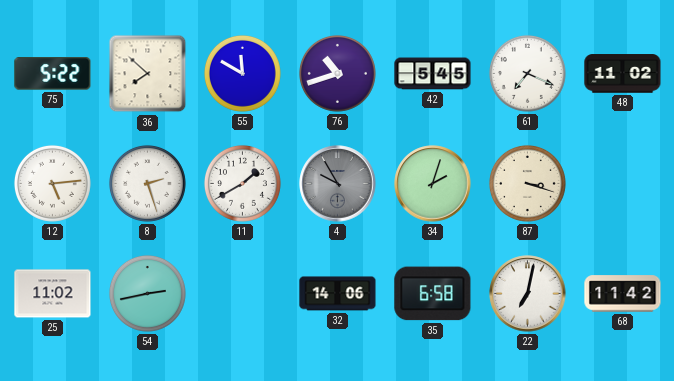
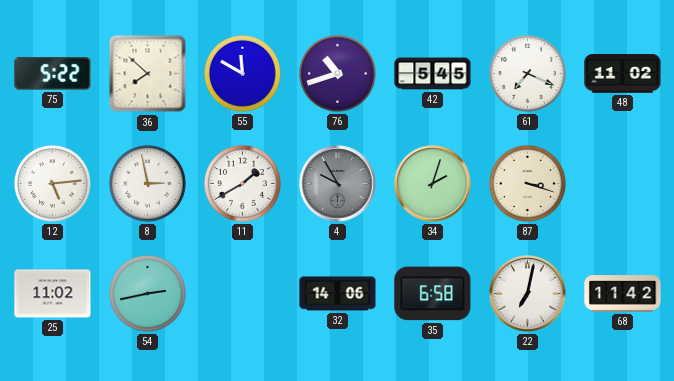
8: 2:27 -> 2:58
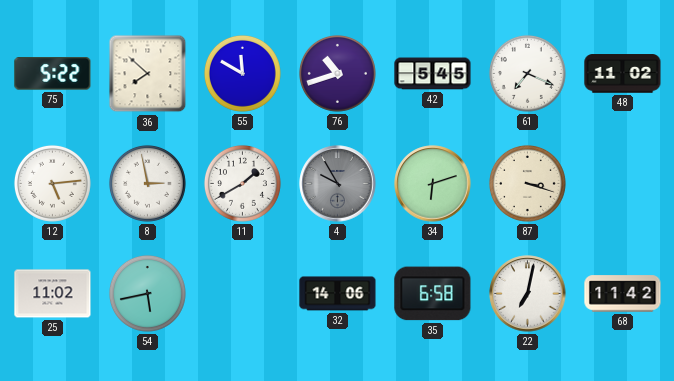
34: 2:03 -> 6:12
54: 2:43 -> 5:43
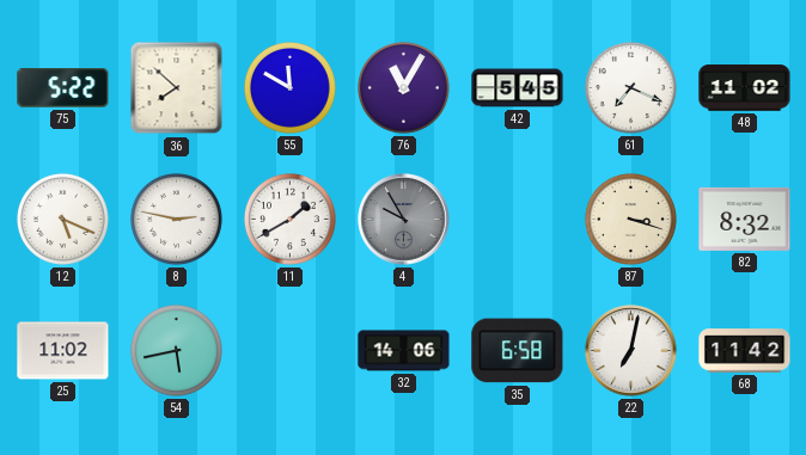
76: 10:42 -> 11:05
12: 5:14 -> 5:19
8: 2:58 -> 2:47
34: 6:12 -> none
82: none -> 8:32
